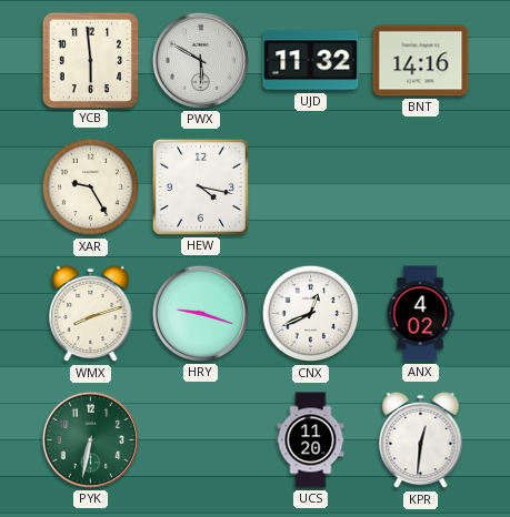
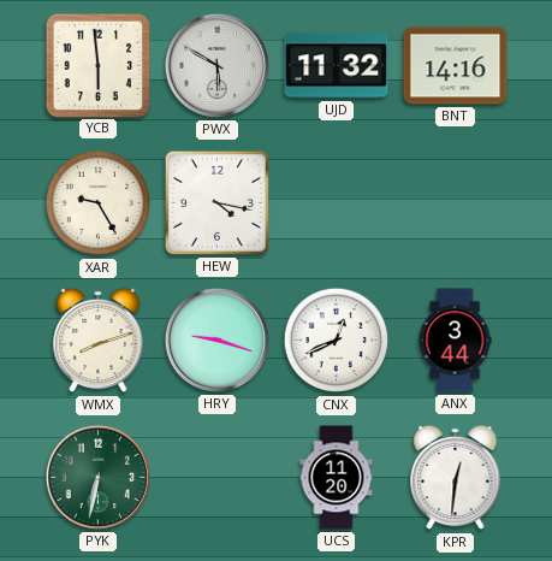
ANX: 4:02 -> 3:44
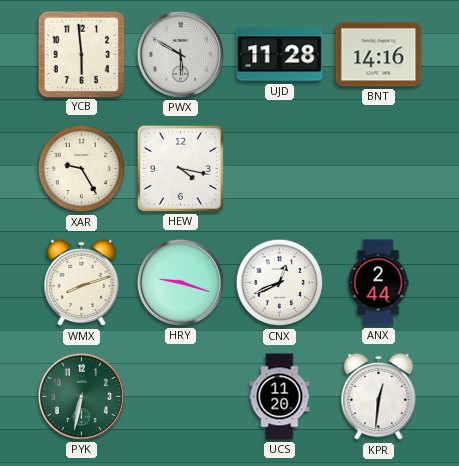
UJD: 11:32 -> 11:28
ANX: 3:44 -> 2:44
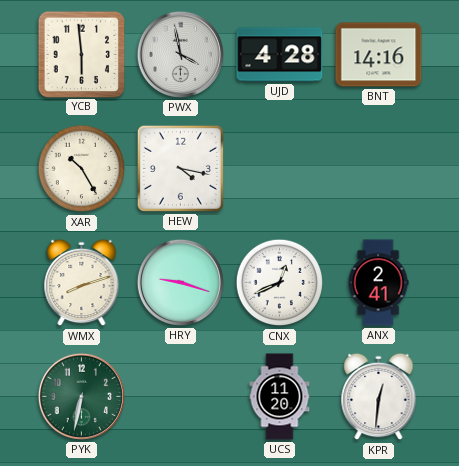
PWX: 5:50 -> 3:58
UJD: 11:28 -> 4:28
XAR: 9:25 -> 10:25
ANX: 2:44 -> 2:41
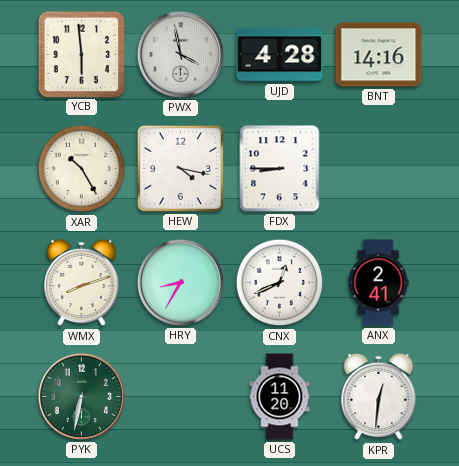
FDX: none -> 8:45
HRY: 9:18 -> 8:35
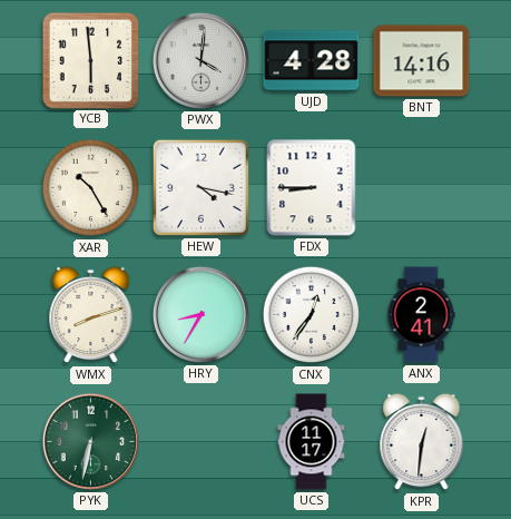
PWX: 3:58 -> 4:01
CNX: 12:41 -> 12:36
UCS: 11:20 -> 11:17
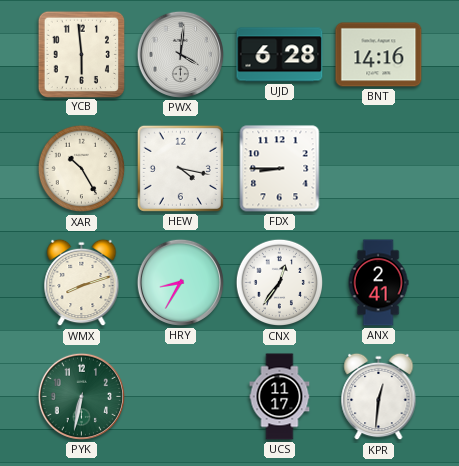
UJD: 4:28 -> 6:28
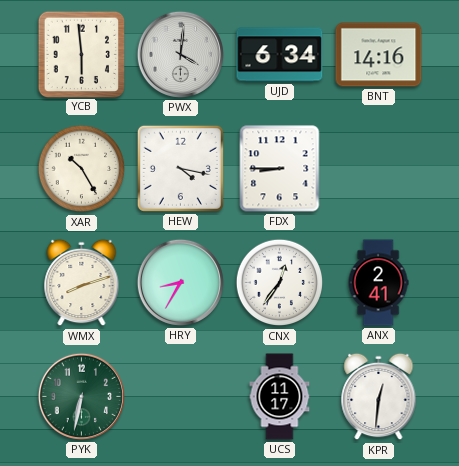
UJD: 6:28 -> 6:34
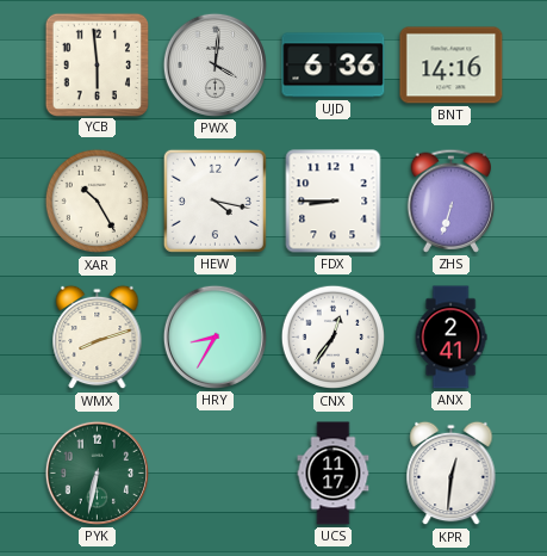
UJD: 6:34 -> 6:36
ZHS: none -> 6:33
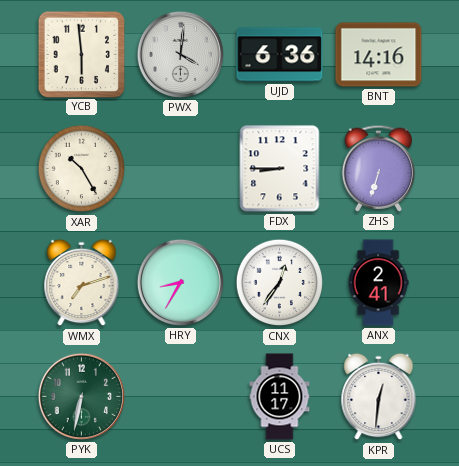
HEW: 4:17 -> none
WMX: 8:12 -> 7:12
